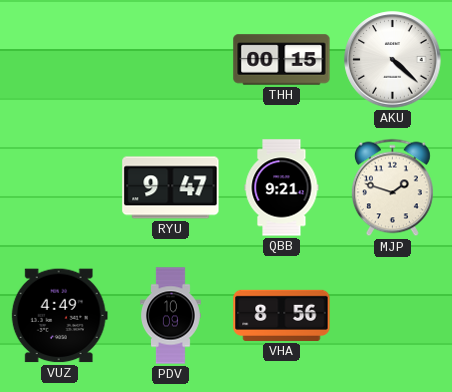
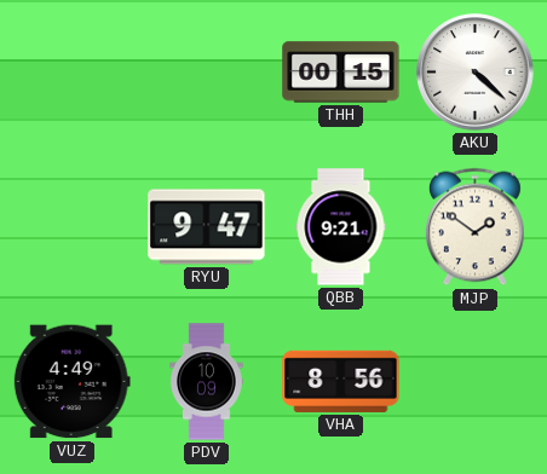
MJP: 1:48 -> 1:51
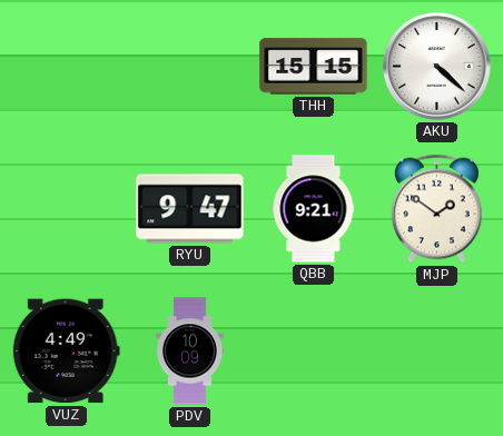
THH: 00:15 -> 15:15
VHA: 8:56 -> none
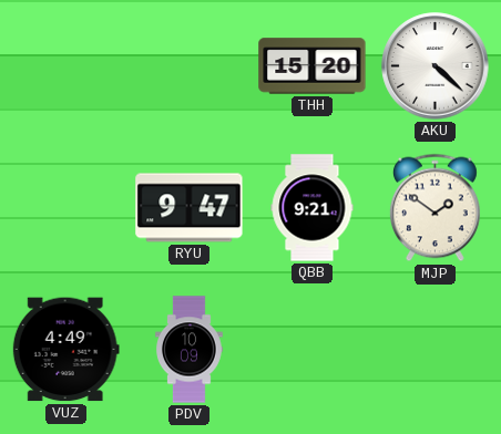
THH: 15:15 -> 15:20
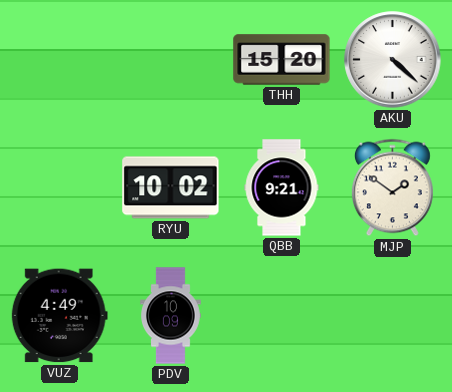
RYU: 9:47 -> 10:02
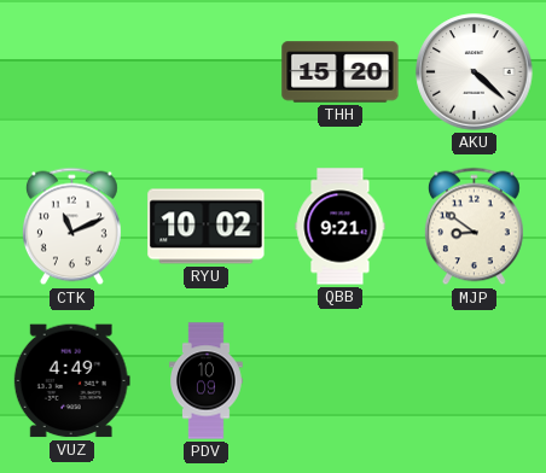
CTK: none -> 11:11
MJP: 1:51 -> 8:51
